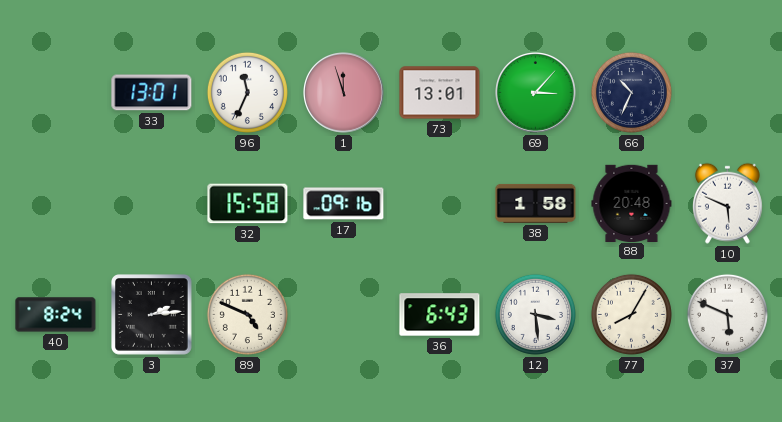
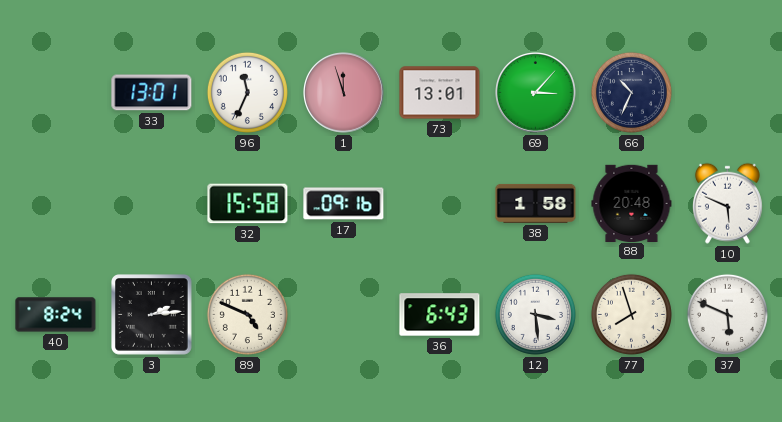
77: 8:05 -> 7:57
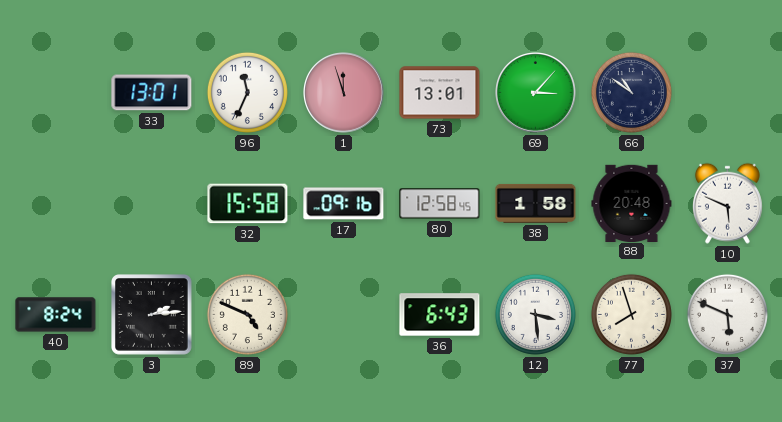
66: 10:34 -> 10:51
80: none -> 12:58
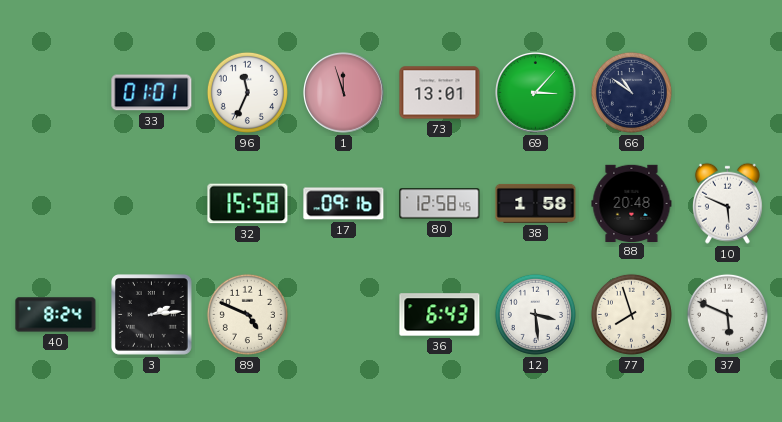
33: 13:01 -> 01:01
